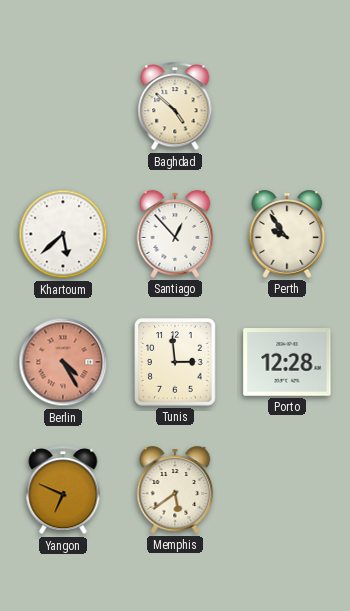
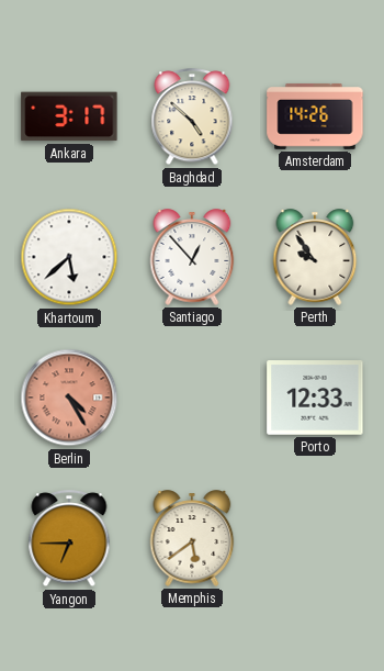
Ankara: none -> 3:17
Amsterdam: none -> 14:26
Tunis: 2:59 -> none
Porto: 12:28 -> 12:33
Yangon: 6:49 -> 6:45
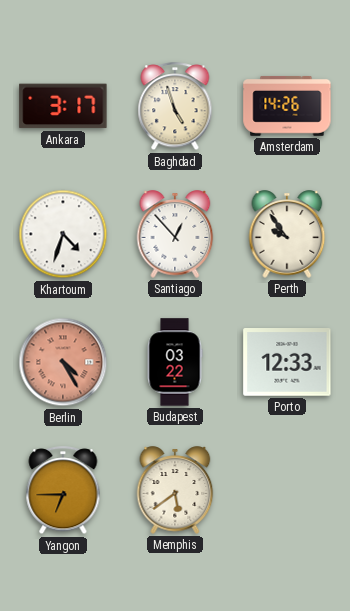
Baghdad: 4:52 -> 4:57
Khartoum: 5:38 -> 4:33
Budapest: none -> 03:22
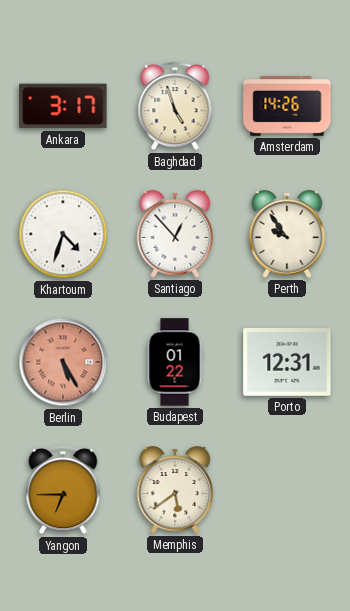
Berlin: 4:25 -> 5:25
Budapest: 03:22 -> 01:22
Porto: 12:33 -> 12:31
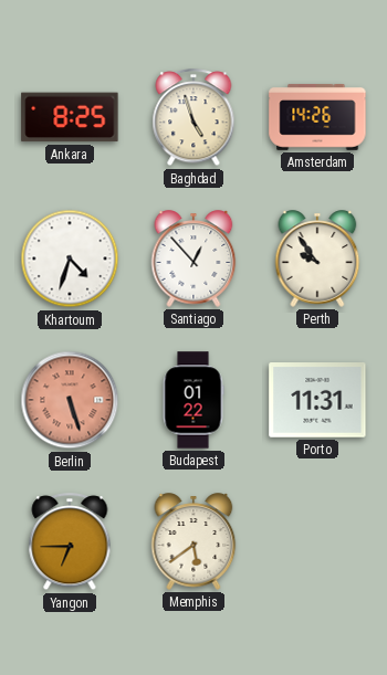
Ankara: 3:17 -> 8:25
Berlin: 5:25 -> 5:27
Porto: 12:31 -> 11:31
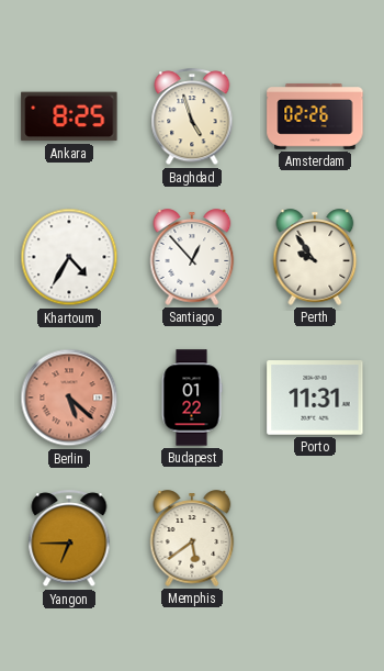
Amsterdam: 14:26 -> 02:26
Khartoum: 4:33 -> 4:35
Berlin: 5:27 -> 5:22
